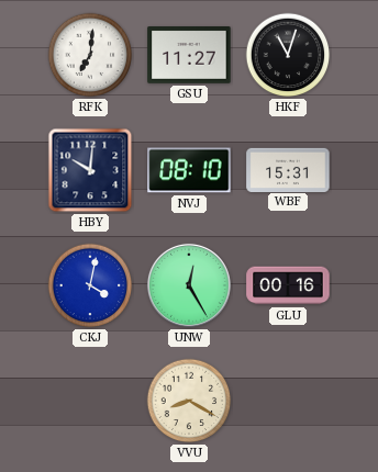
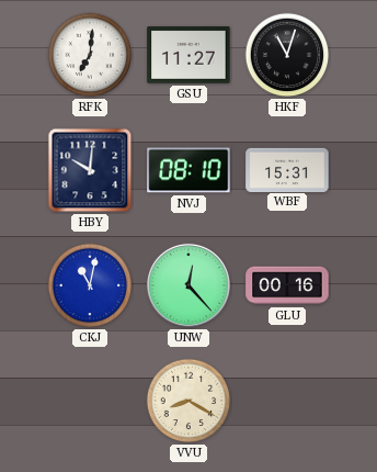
CKJ: 4:02 -> 11:02
UNW: 12:25 -> 12:23
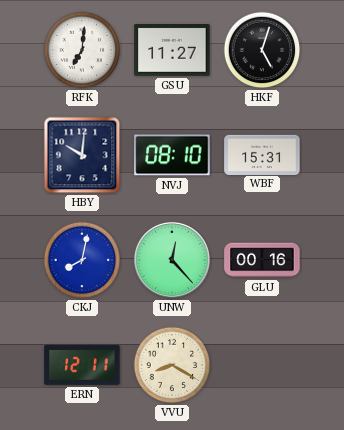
HKF: 11:03 -> 5:03
CKJ: 11:02 -> 8:02
ERN: none -> 12:11
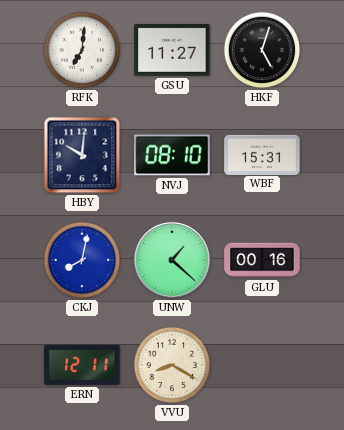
UNW: 12:23 -> 1:22
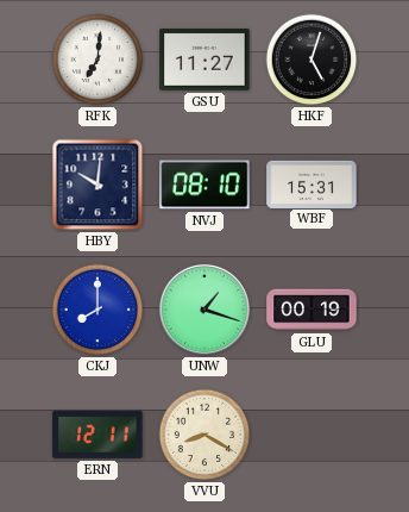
CKJ: 8:02 -> 8:00
UNW: 1:22 -> 1:18
GLU: 00:16 -> 00:19
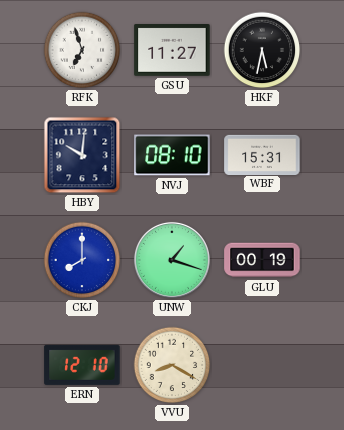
RFK: 7:01 -> 6:57
HKF: 5:03 -> 5:32
ERN: 12:11 -> 12:10
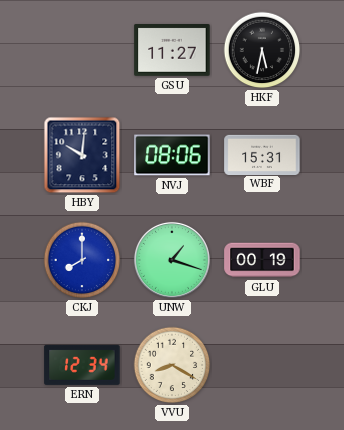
RFK: 6:57 -> none
NVJ: 08:10 -> 08:06
ERN: 12:10 -> 12:34
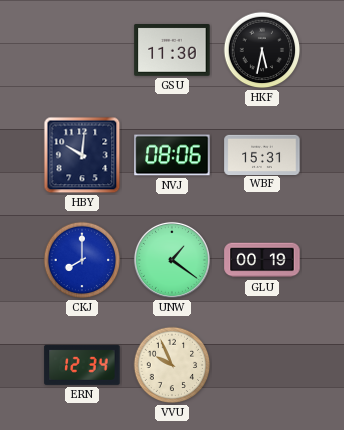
GSU: 11:27 -> 11:30
UNW: 1:18 -> 1:21
VVU: 8:20 -> 9:56
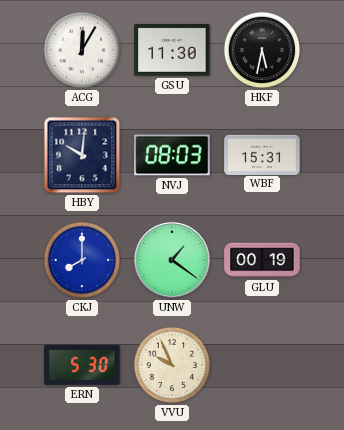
ACG: none -> 12:05
NVJ: 08:06 -> 08:03
ERN: 12:34 -> 5:30
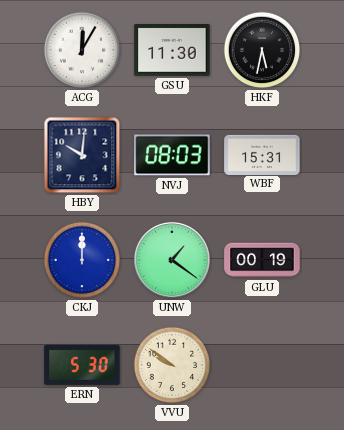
CKJ: 8:00 -> 12:00
VVU: 9:56 -> 9:51
